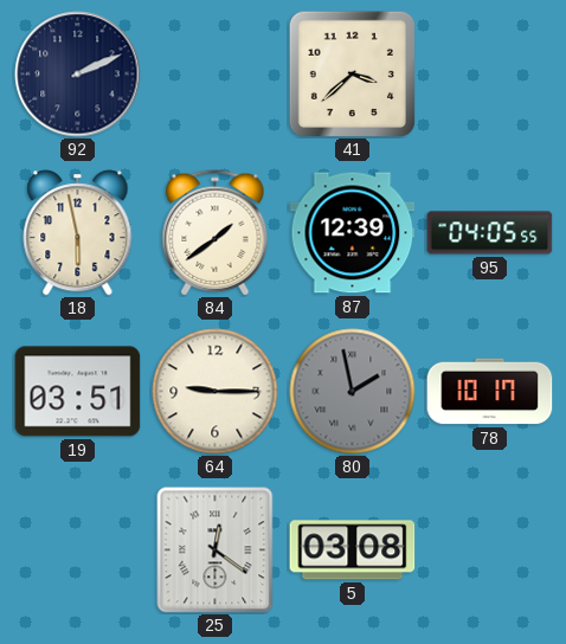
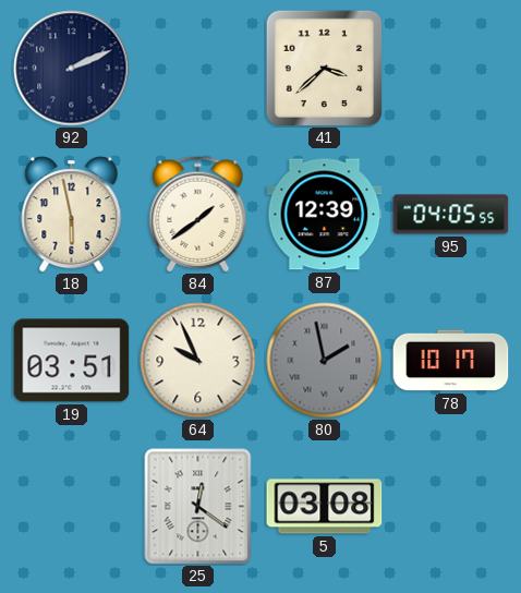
64: 9:15 -> 9:56
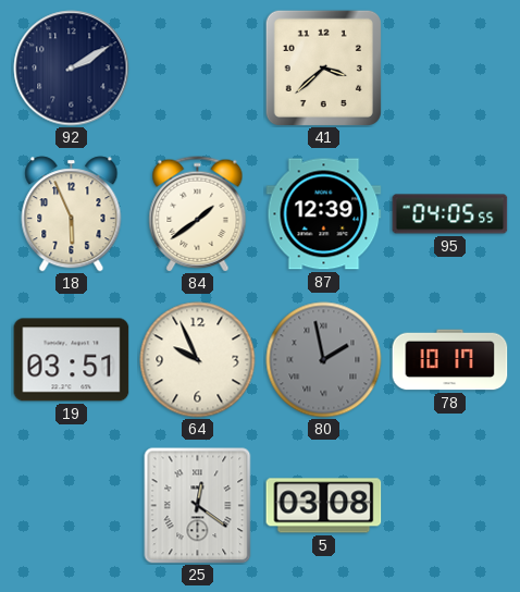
92: 2:11 -> 2:10
18: 5:58 -> 5:56
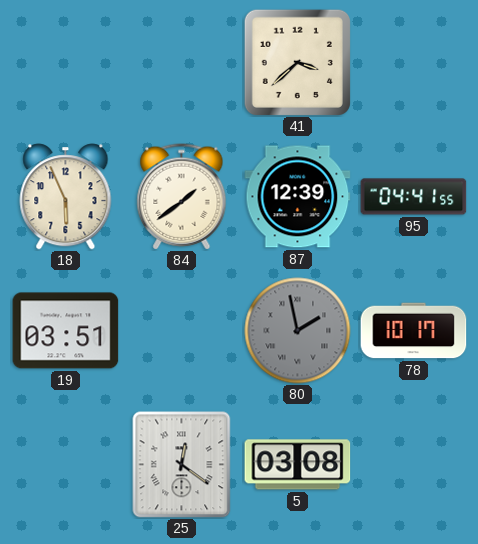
92: 2:10 -> none
95: 04:05 -> 04:41
64: 9:56 -> none
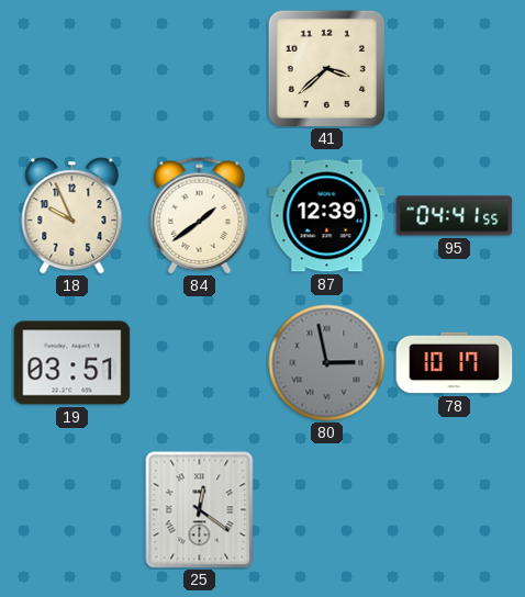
18: 5:56 -> 9:56
80: 1:58 -> 2:58
5: 03:08 -> none
